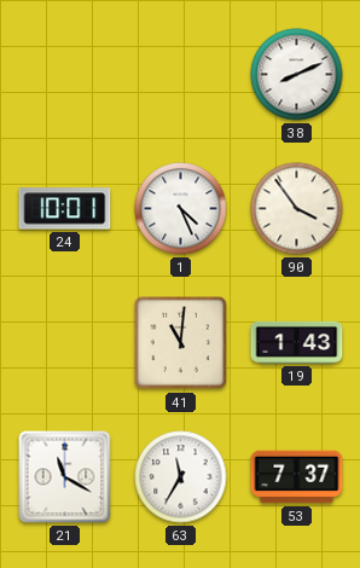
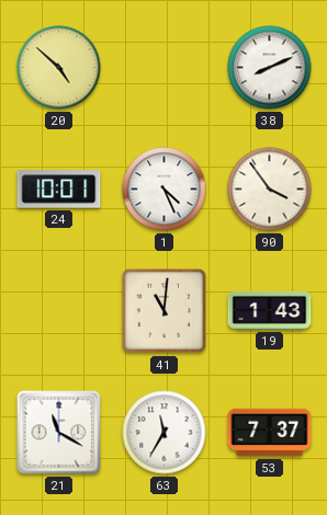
20: none -> 4:52
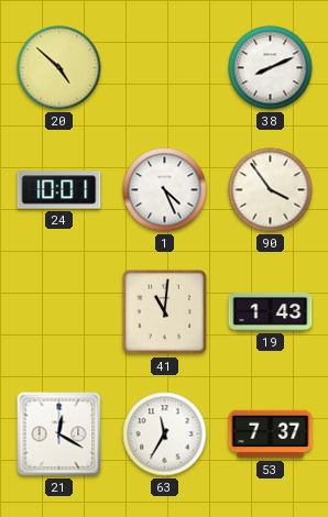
21: 11:20 -> 12:20
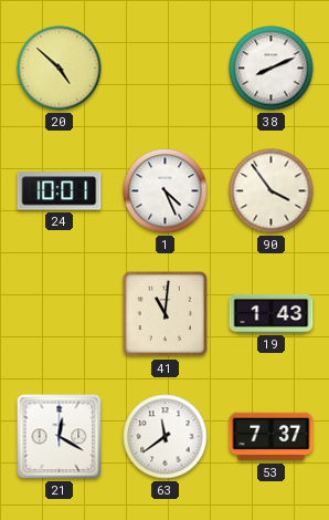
63: 11:35 -> 11:39
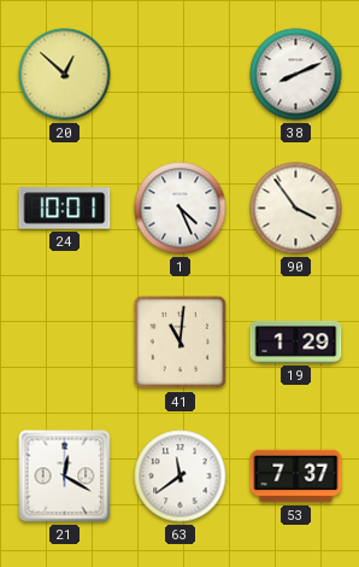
20: 4:52 -> 12:52
19: 1:43 -> 1:29
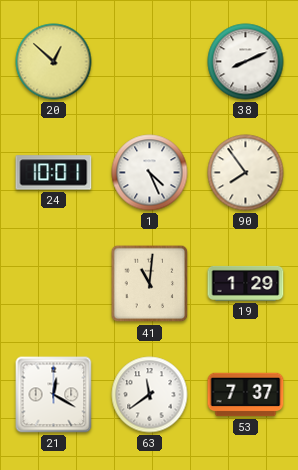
90: 3:54 -> 7:54
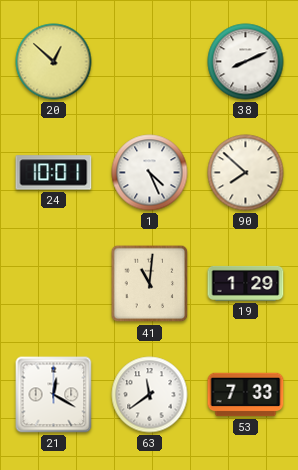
90: 7:54 -> 7:52
53: 7:37 -> 7:33
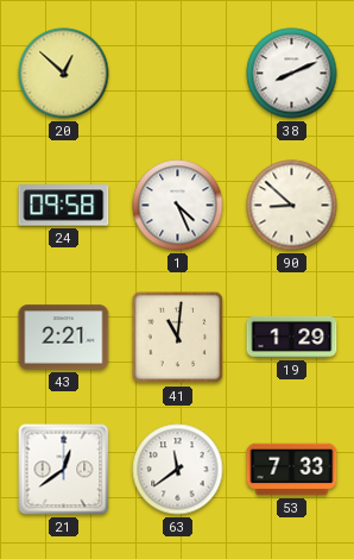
24: 10:01 -> 09:58
90: 7:52 -> 8:52
43: none -> 2:21
21: 12:20 -> 12:39
